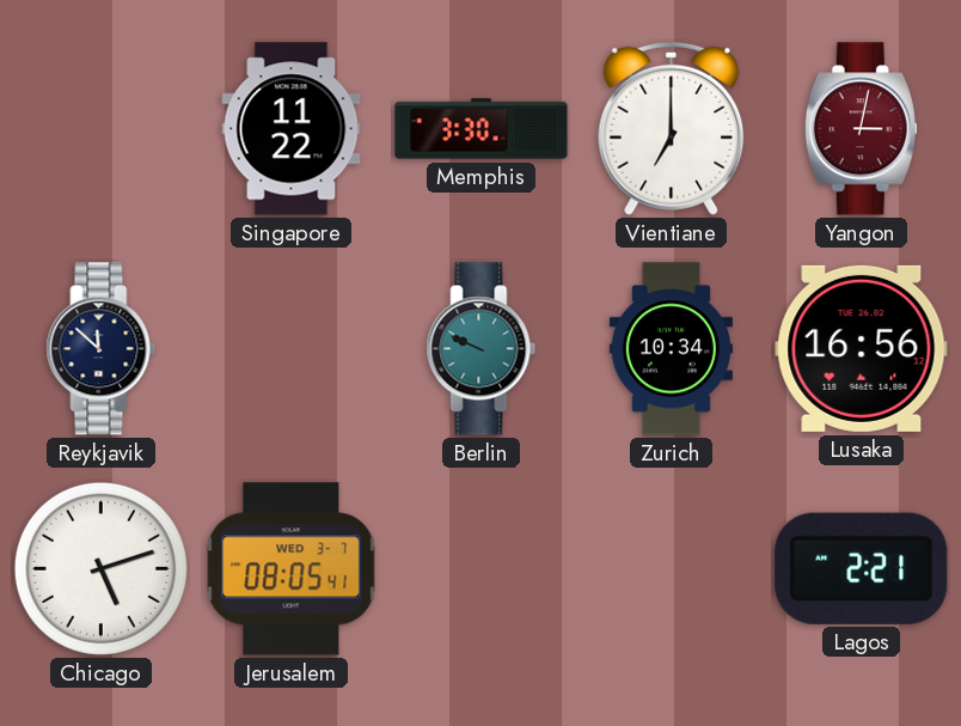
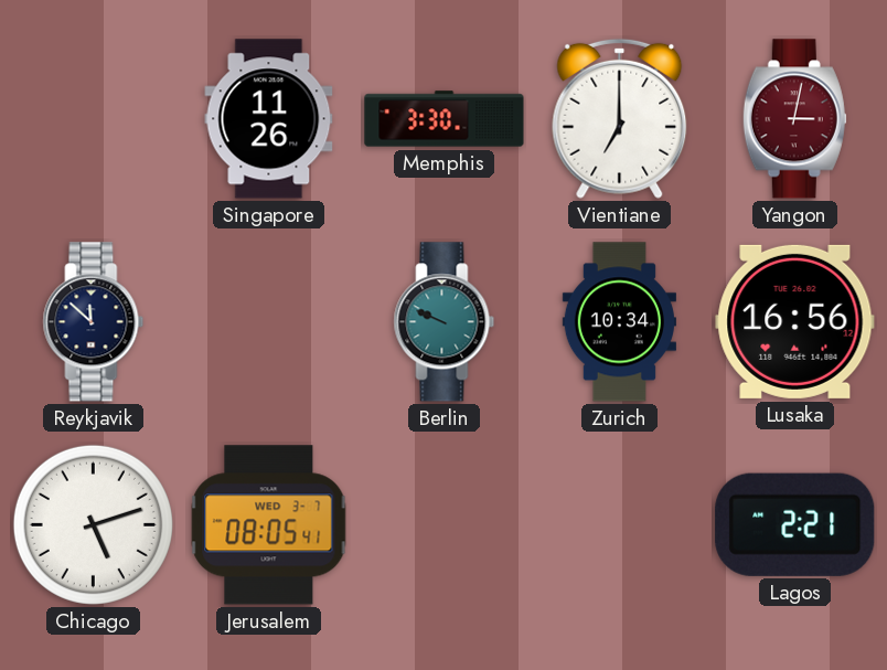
Singapore: 11:22 -> 11:26
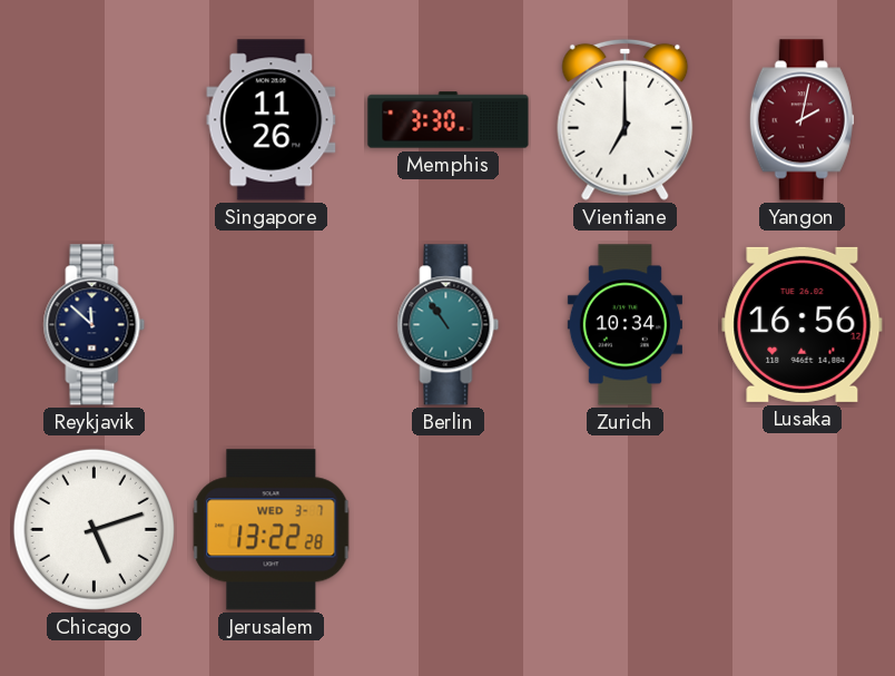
Yangon: 3:02 -> 2:02
Berlin: 9:49 -> 10:54
Jerusalem: 08:05 -> 13:22
Lagos: 2:21 -> none
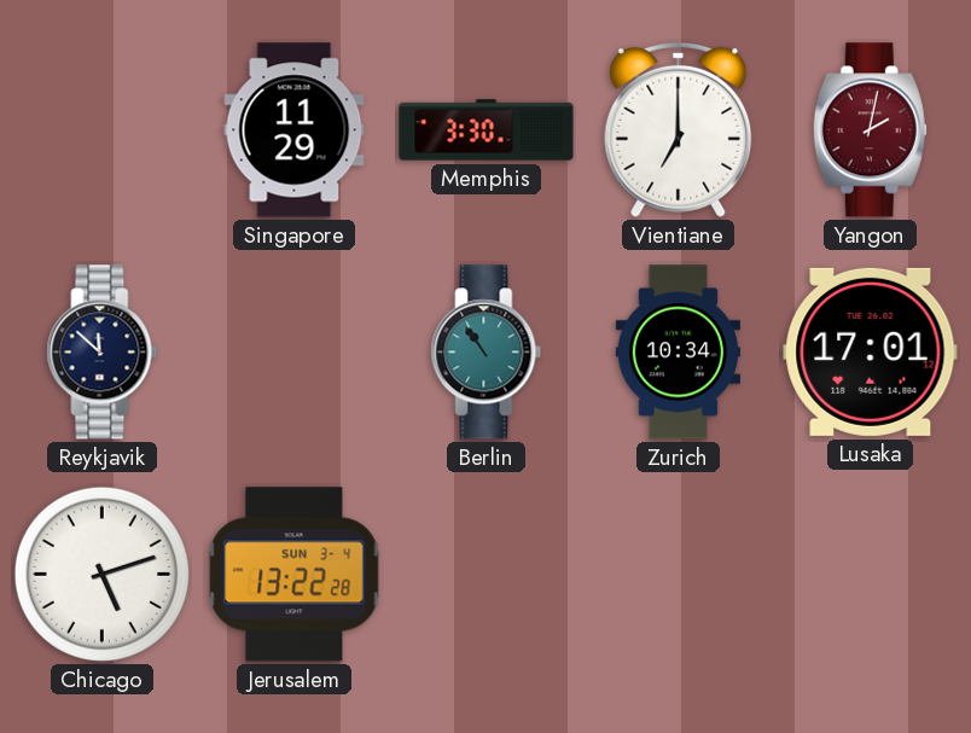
Singapore: 11:26 -> 11:29
Lusaka: 16:56 -> 17:01
Jerusalem date: WED 3-7 -> SUN 3-4
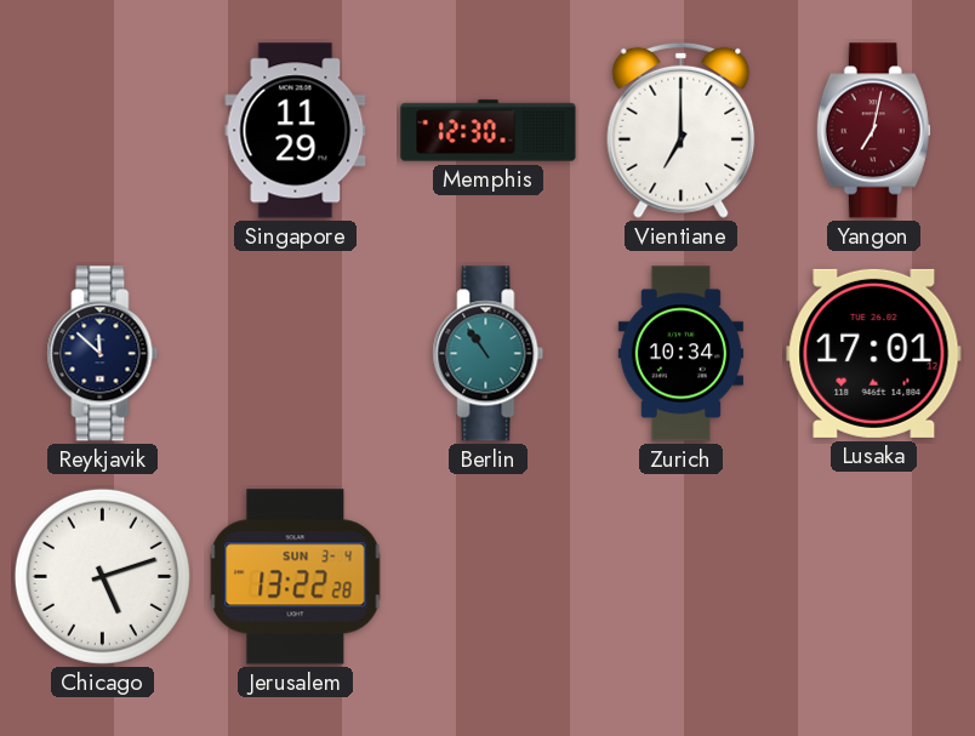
Memphis: 3:30 -> 12:30
Yangon: 2:02 -> 7:02
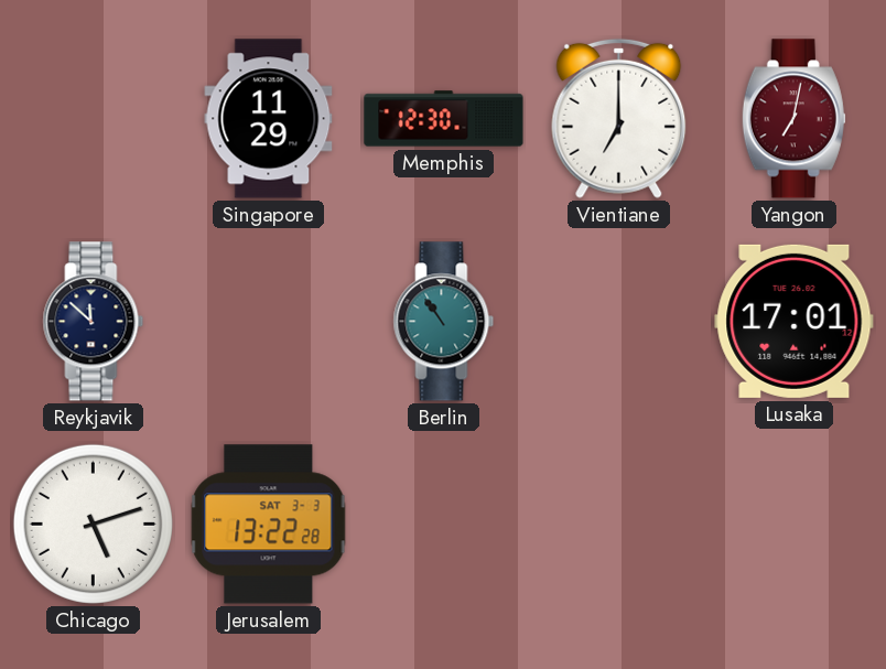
Zurich: 10:34 -> none
Jerusalem date: SUN 3-4 -> SAT 3-3
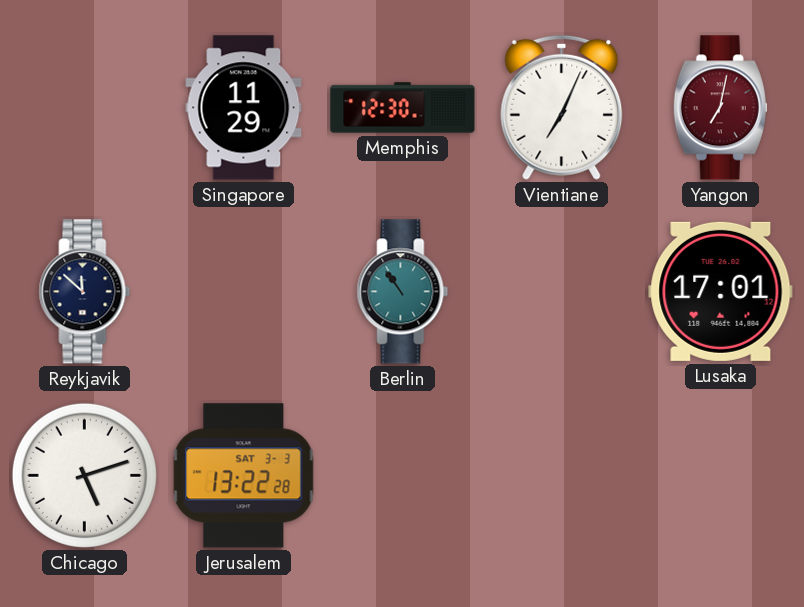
Vientiane: 7:00 -> 7:04
